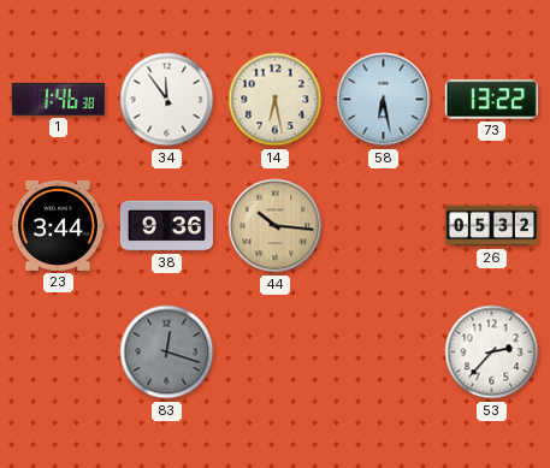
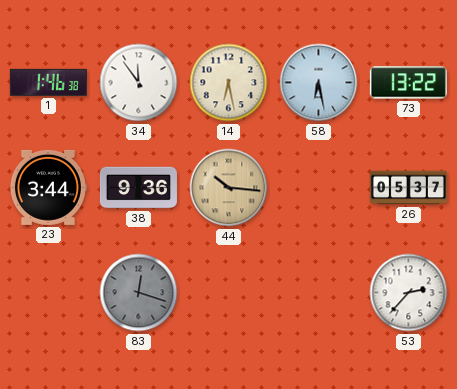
26: 05:32 -> 05:37
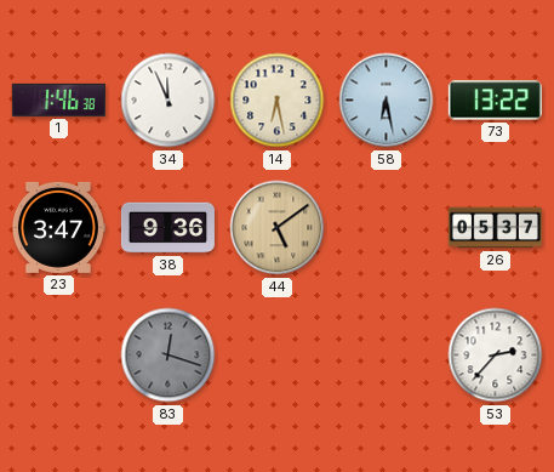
34: 11:54 -> 11:56
23: 3:44 -> 3:47
44: 10:16 -> 5:09
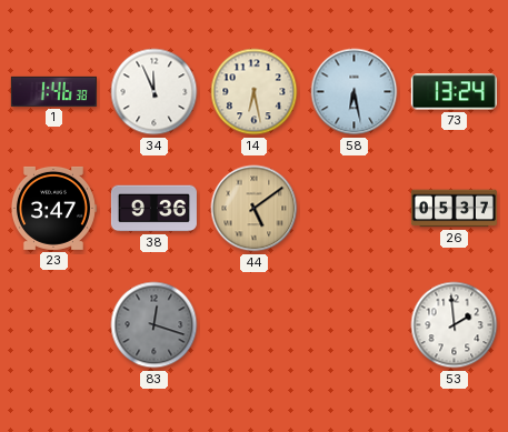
73: 13:22 -> 13:24
53: 2:37 -> 1:59
